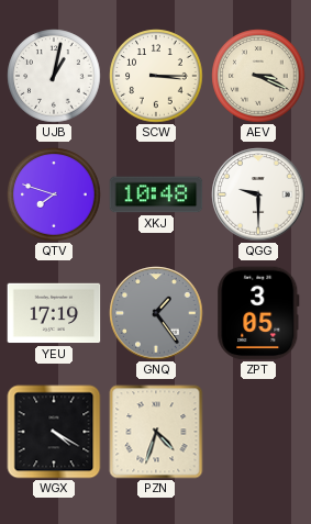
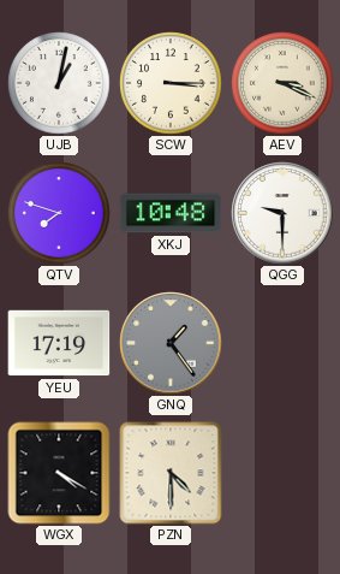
ZPT: 3:05 -> none
PZN: 4:33 -> 4:30
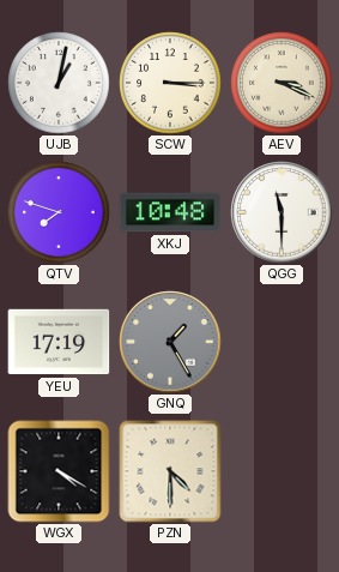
QGG: 9:30 -> 11:30
GNQ: 1:24 -> 1:25
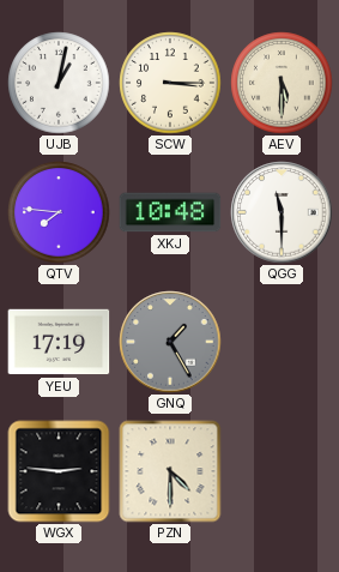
AEV: 3:19 -> 5:30
QTV: 7:48 -> 7:46
WGX: 4:20 -> 2:46
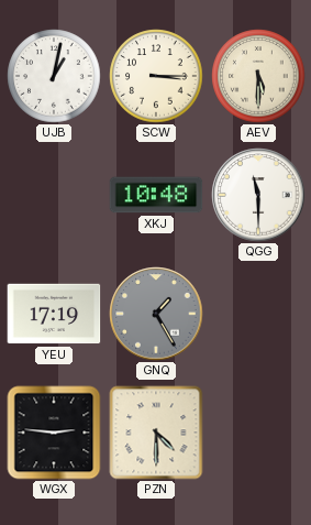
QTV: 7:46 -> none
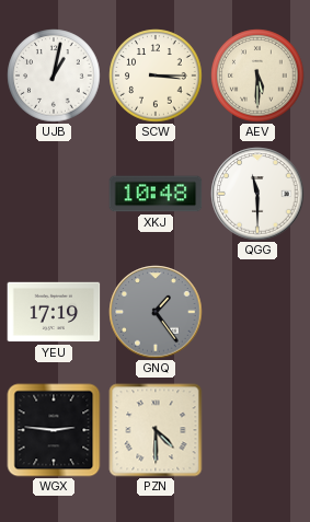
GNQ: 1:25 -> 1:24
